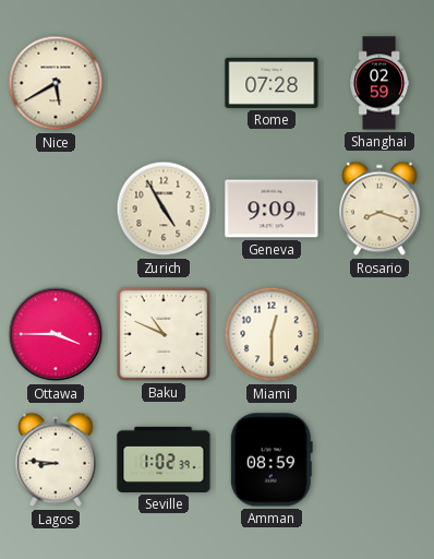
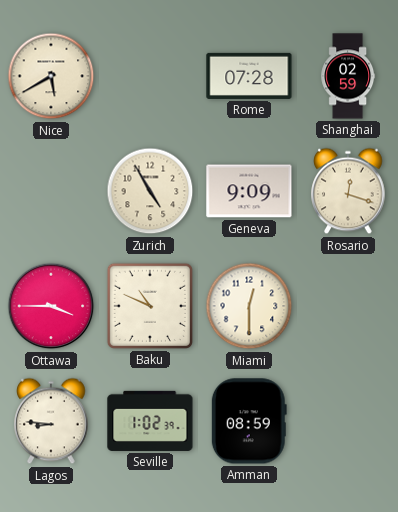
Rosario: 8:18 -> 12:18
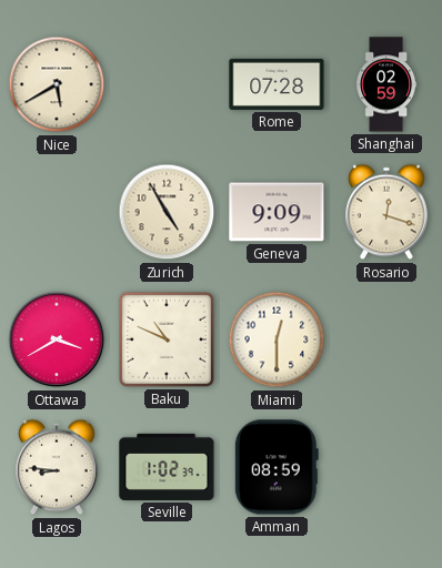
Ottawa: 3:45 -> 3:40
